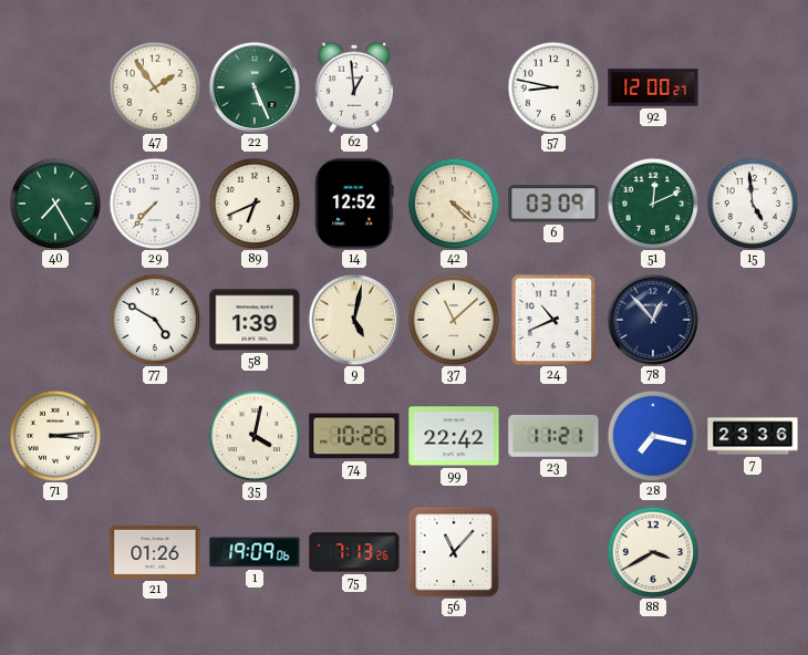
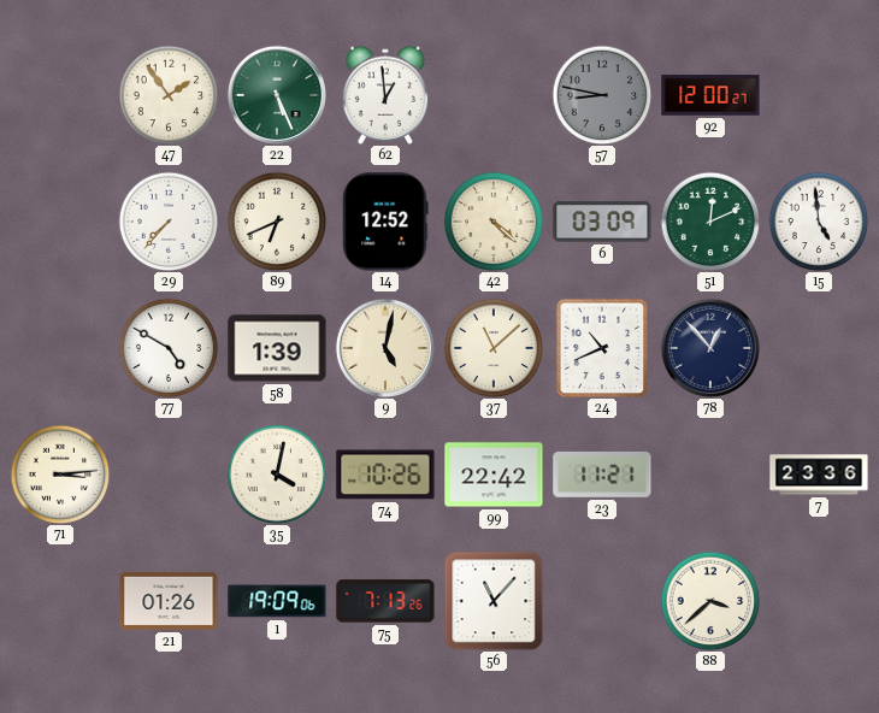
57 dial: white -> grey
40: 7:25 -> none
28: 7:17 -> none
88: 3:40 -> 3:38
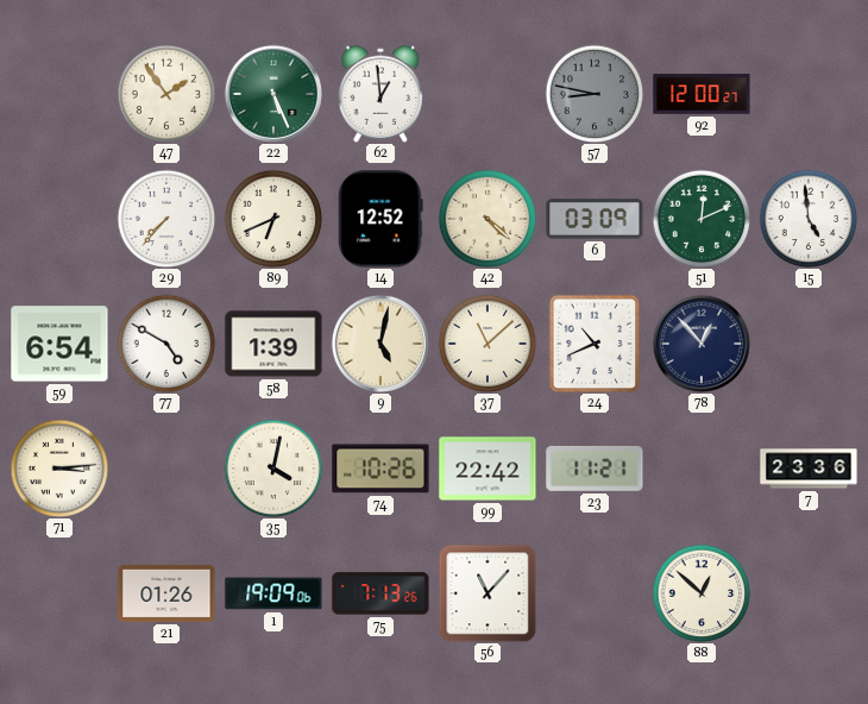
59: none -> 6:54
88: 3:38 -> 12:52
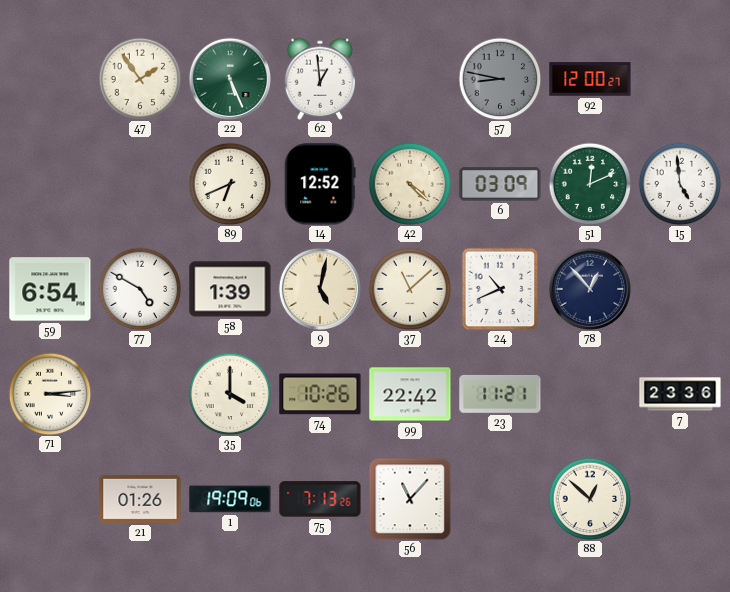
29: 7:37 -> none
35: 4:02 -> 4:00
